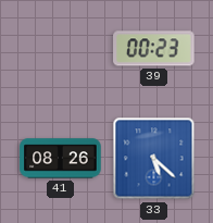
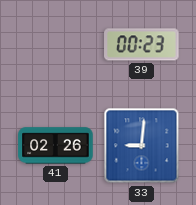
41: 08:26 -> 02:26
33: 5:22 -> 9:01
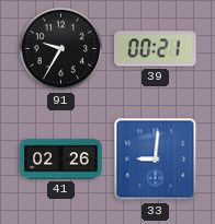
91: none -> 9:35
39: 00:23 -> 00:21
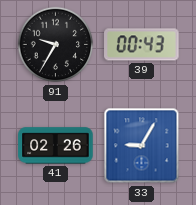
39: 00:21 -> 00:43
33: 9:01 -> 9:05
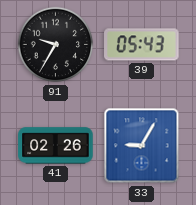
39: 00:43 -> 05:43
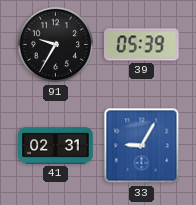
39: 05:43 -> 05:39
41: 02:26 -> 02:31
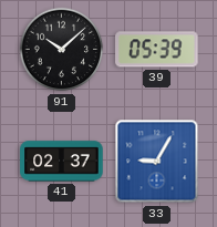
91: 9:35 -> 10:08
41: 02:31 -> 02:37
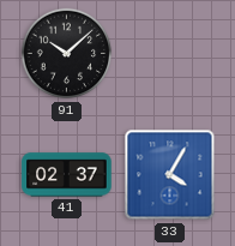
39: 05:39 -> none
33: 9:05 -> 4:05
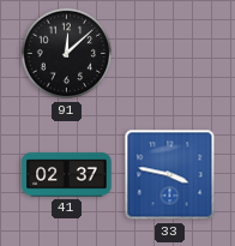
91: 10:08 -> 12:08
33: 4:05 -> 3:47
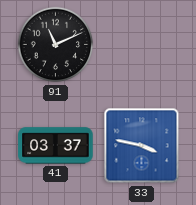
91: 12:08 -> 11:11
41: 02:37 -> 03:37
